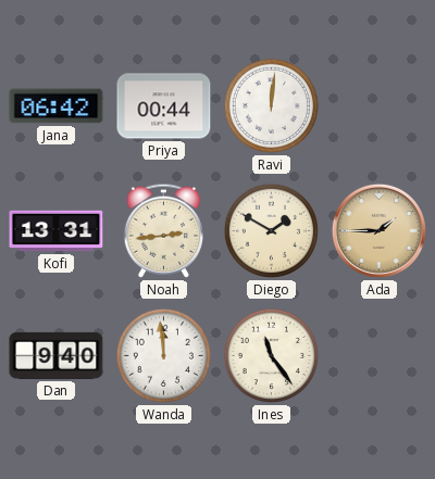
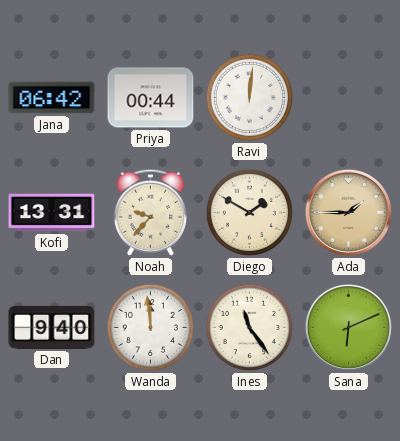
Noah: 2:44 -> 9:37
Sana: none -> 6:11
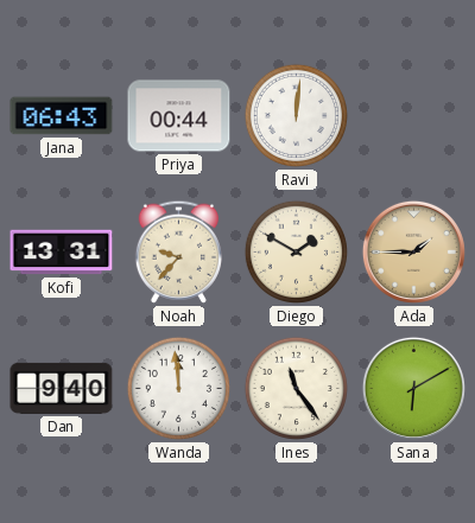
Jana: 06:42 -> 06:43
Sana: 6:11 -> 6:10
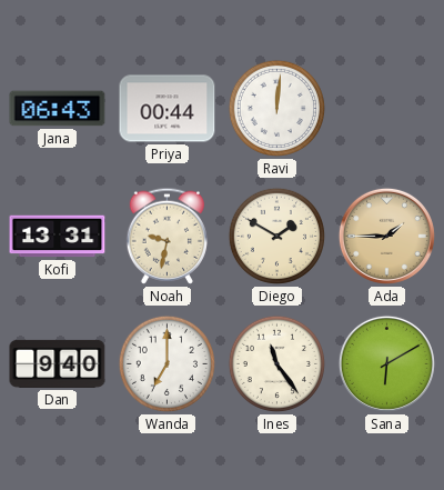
Noah: 9:37 -> 9:32
Wanda: 11:59 -> 7:00
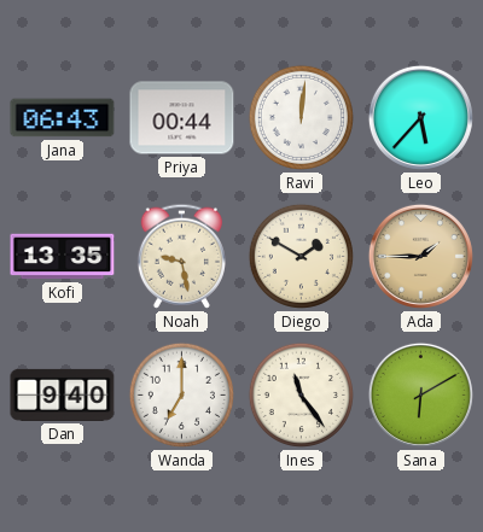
Leo: none -> 5:37
Kofi: 13:31 -> 13:35
Noah: 9:32 -> 9:28
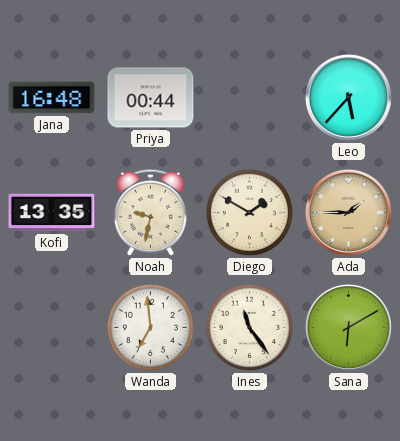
Jana: 06:43 -> 16:48
Ravi: 12:01 -> none
Noah: 9:28 -> 9:32
Dan: 9:40 -> none
Wanda: 7:00 -> 6:59
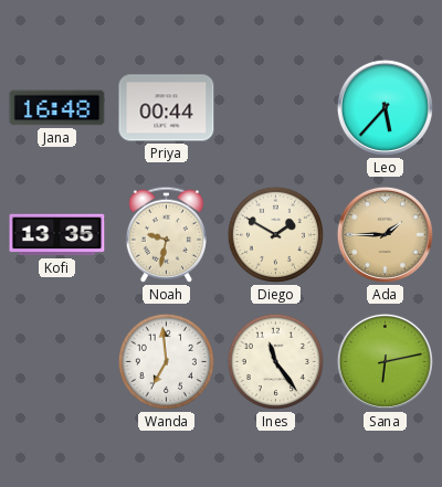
Sana: 6:10 -> 6:13
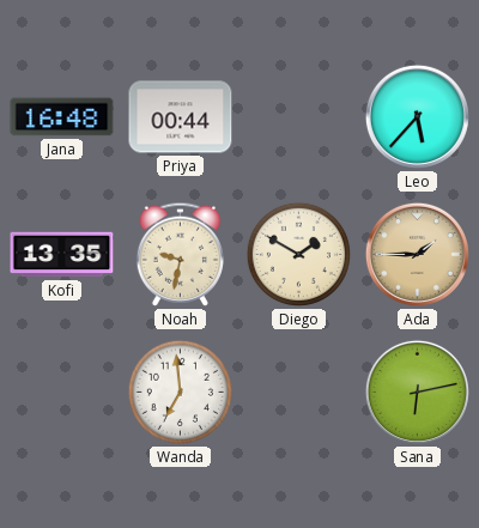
Ines: 11:24 -> none
